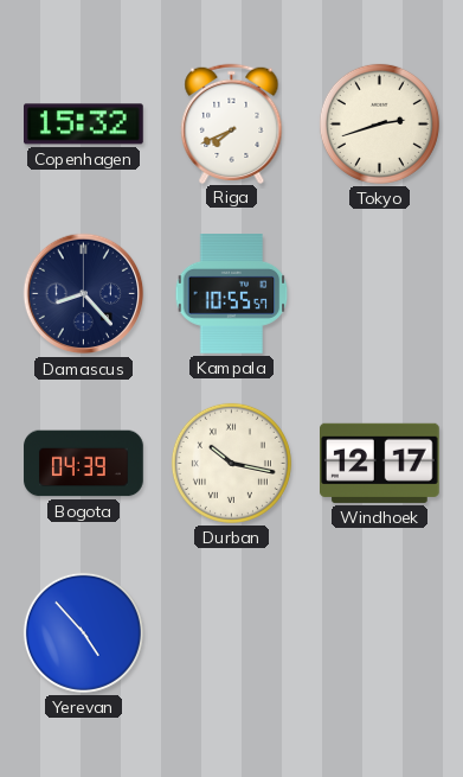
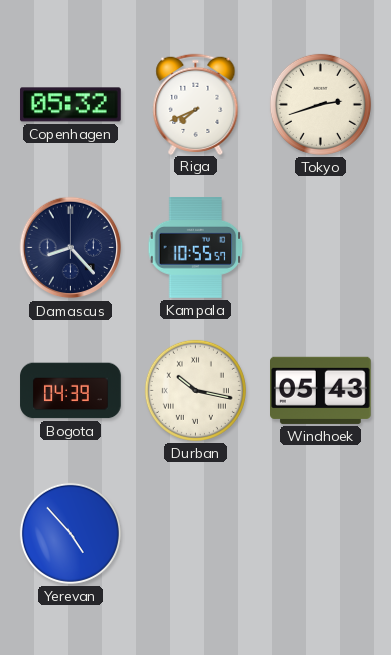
Copenhagen: 15:32 -> 05:32
Windhoek: 12:17 -> 05:43
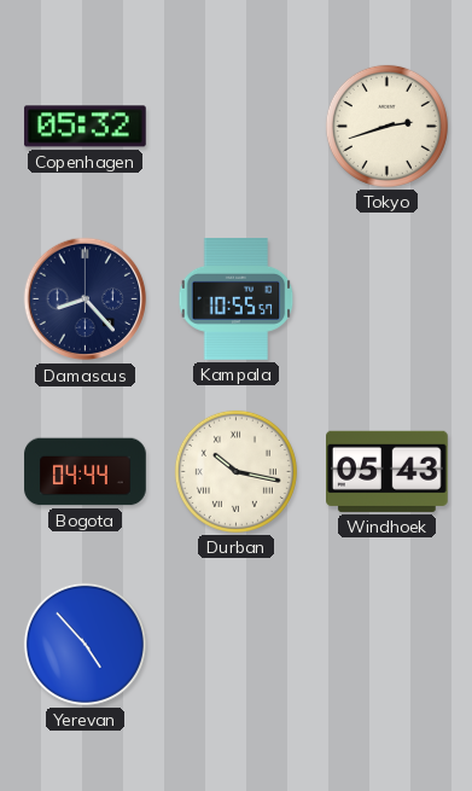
Riga: 7:41 -> none
Bogota: 04:39 -> 04:44
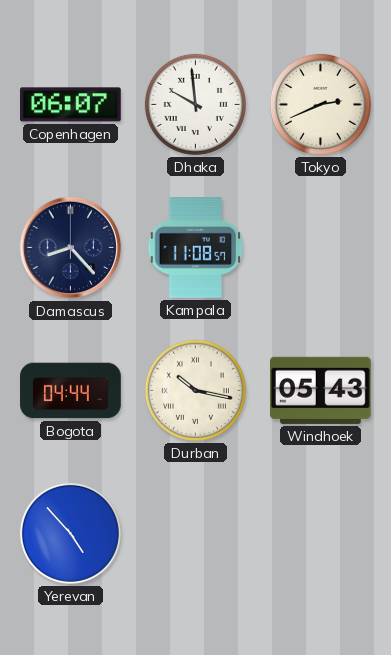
Copenhagen: 05:32 -> 06:07
Dhaka: none -> 9:59
Tokyo: 2:42 -> 2:41
Kampala: 10:55 -> 11:08
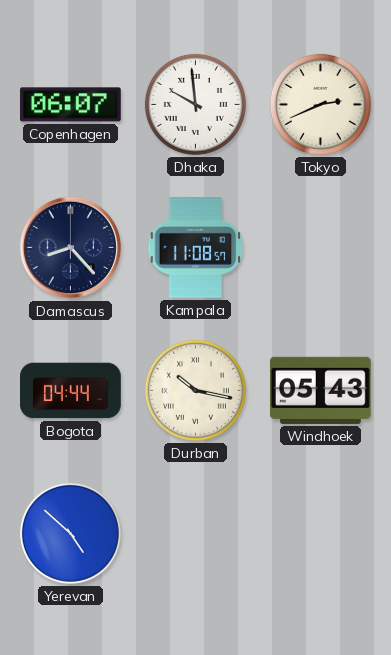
Yerevan: 4:53 -> 4:52
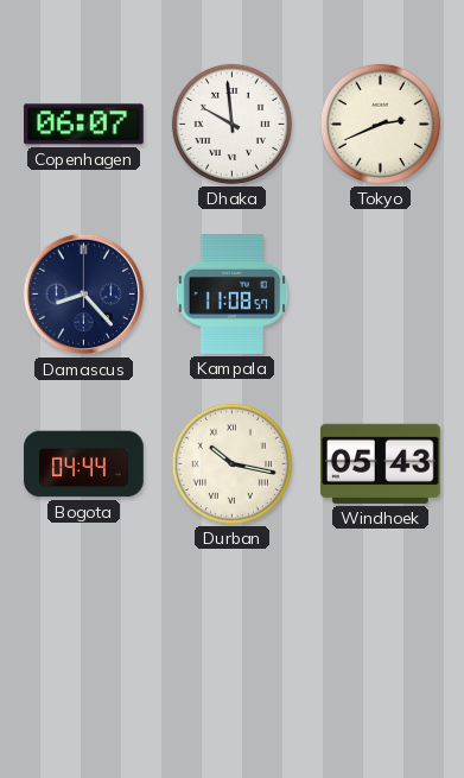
Yerevan: 4:52 -> none
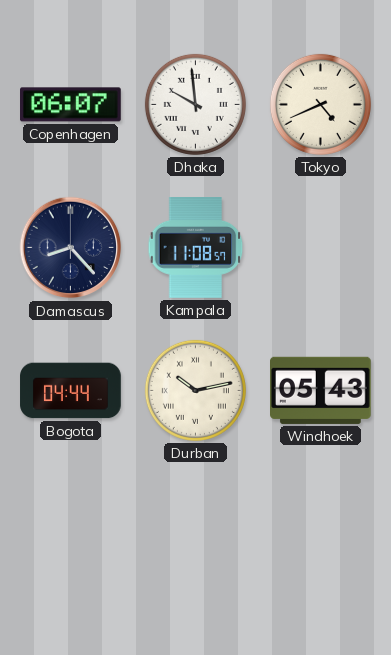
Tokyo: 2:41 -> 4:41
Durban: 10:17 -> 10:13
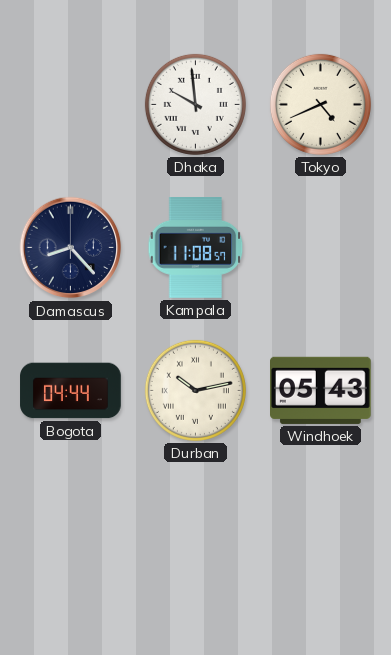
Copenhagen: 06:07 -> none
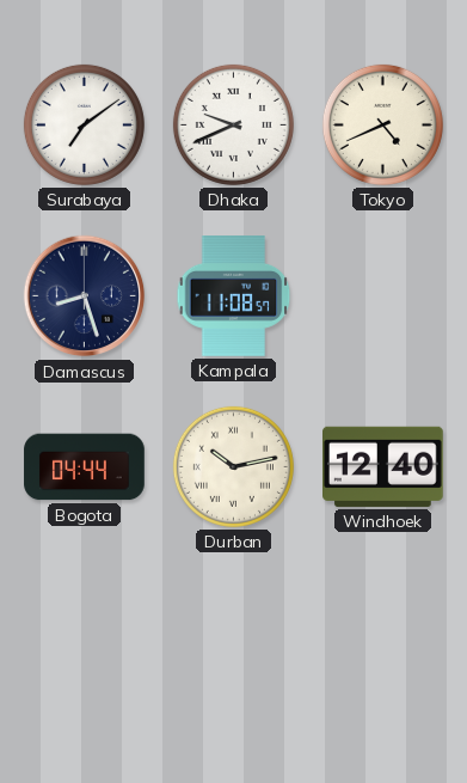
Surabaya: none -> 7:09
Dhaka: 9:59 -> 9:41
Damascus: 8:23 -> 8:27
Windhoek: 05:43 -> 12:40
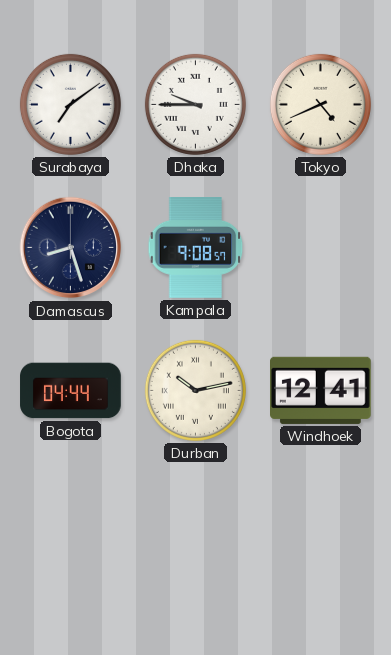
Dhaka: 9:41 -> 9:45
Kampala: 11:08 -> 9:08
Windhoek: 12:40 -> 12:41
